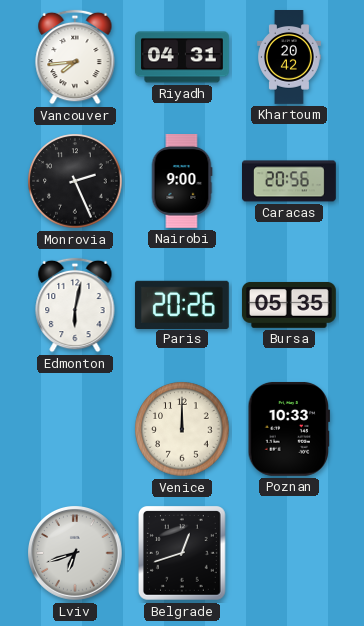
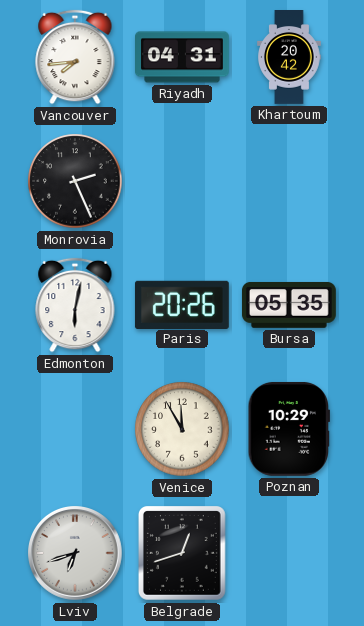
Nairobi: 9:00 -> none
Caracas: 20:56 -> none
Venice: 12:00 -> 11:55
Poznan: 10:33 -> 10:29
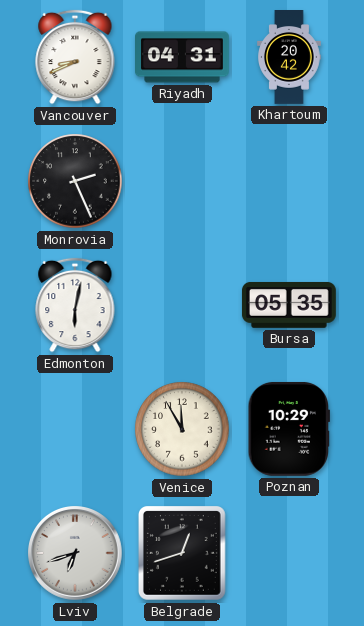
Vancouver: 7:44 -> 8:41
Paris: 20:26 -> none
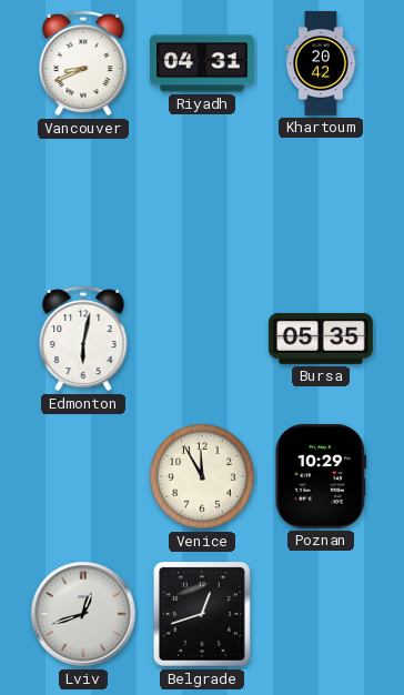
Monrovia: 2:26 -> none
Lviv: 6:42 -> 12:42
